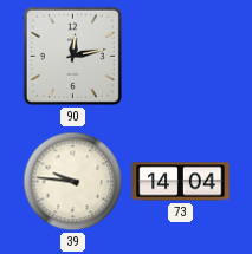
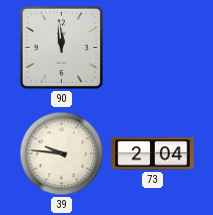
90: 12:13 -> 11:59
73: 14:04 -> 2:04
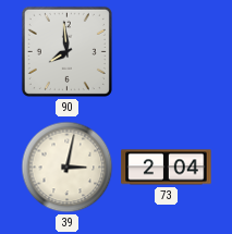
90: 11:59 -> 7:59
39: 9:46 -> 3:02
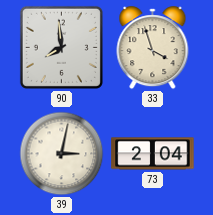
33: none -> 3:57
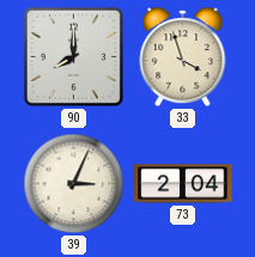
90: 7:59 -> 8:00
39: 3:02 -> 3:04
